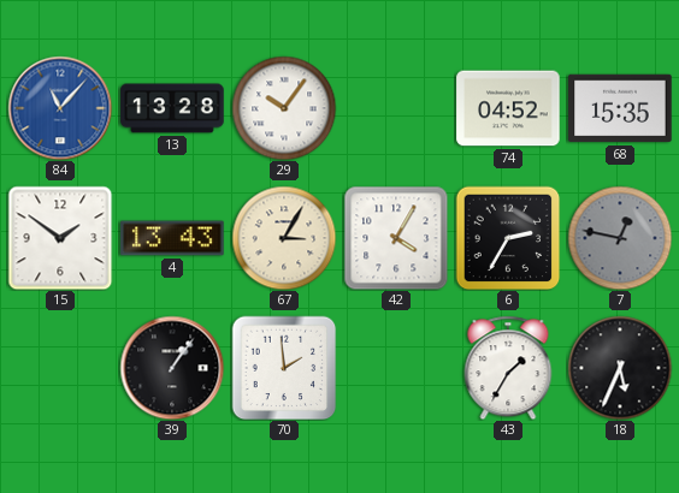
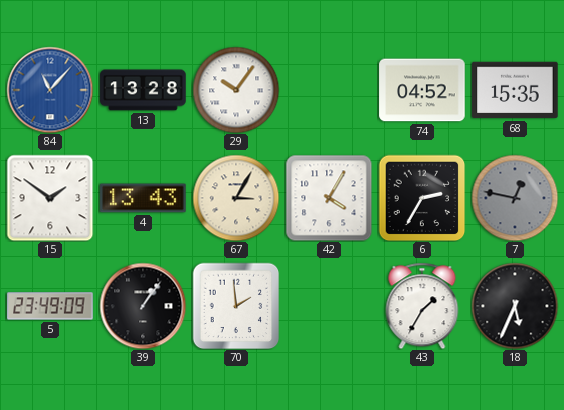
5: none -> 23:49
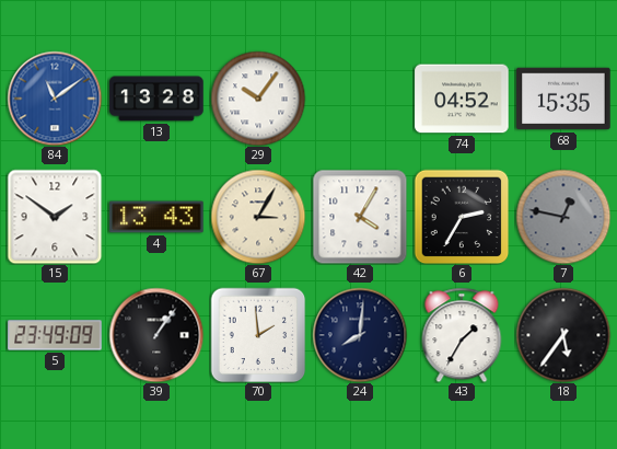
84: 11:07 -> 11:09
24: none -> 8:01
18: 5:34 -> 5:36
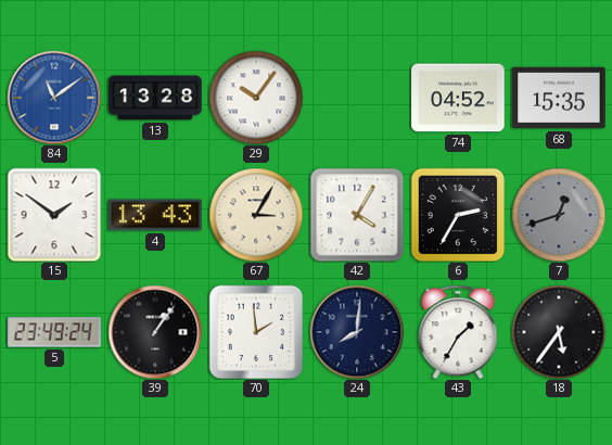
7: 12:47 -> 12:42
5: 23:49:09 -> 23:49:24
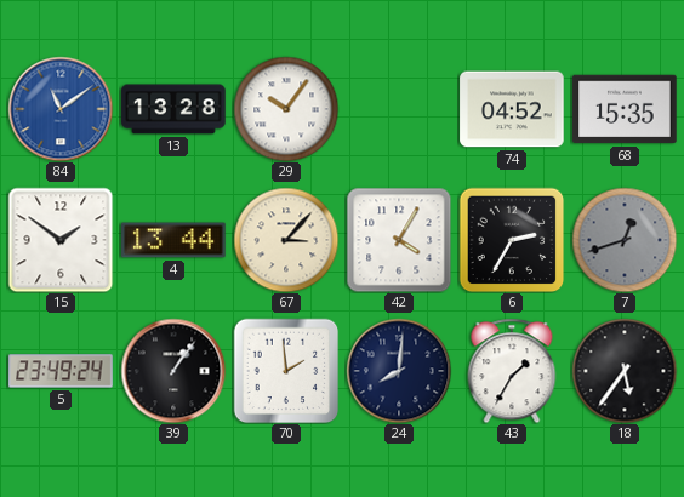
4: 13:43 -> 13:44
67: 3:05 -> 3:07
